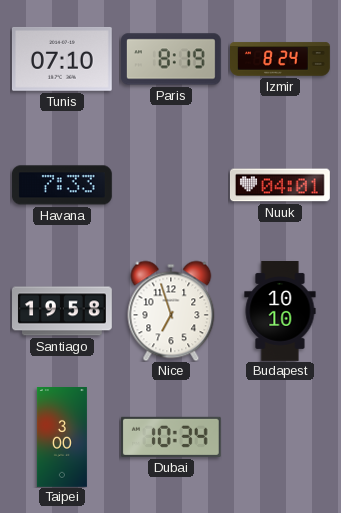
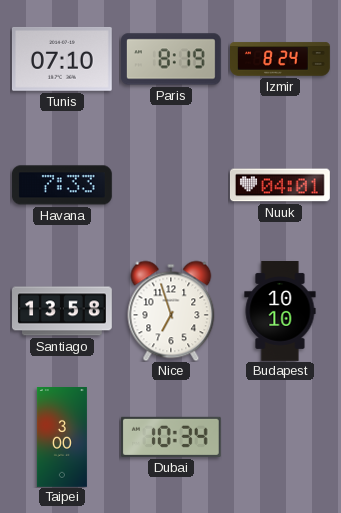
Santiago: 19:58 -> 13:58
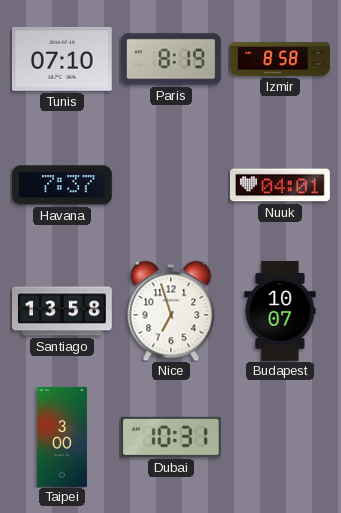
Izmir: 8:24 -> 8:58
Havana: 7:33 -> 7:37
Budapest: 10:10 -> 10:07
Dubai: 10:34 -> 10:31
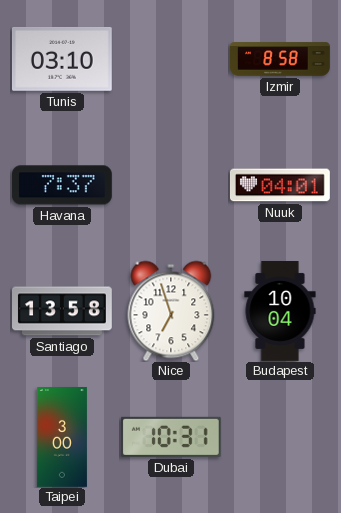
Tunis: 07:10 -> 03:10
Paris: 8:19 -> none
Budapest: 10:07 -> 10:04
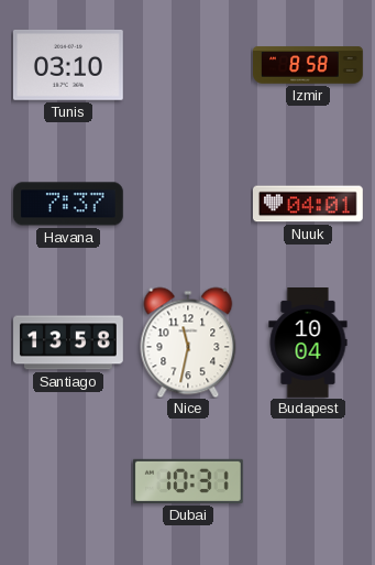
Nice: 6:57 -> 11:32
Taipei: 3:00 -> none
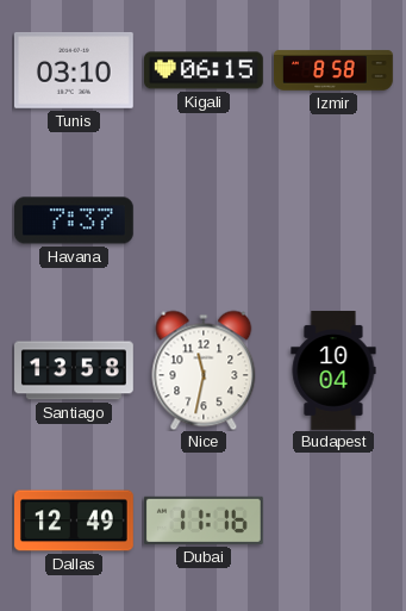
Kigali: none -> 06:15
Nuuk: 04:01 -> none
Dallas: none -> 12:49
Dubai: 10:31 -> 11:16
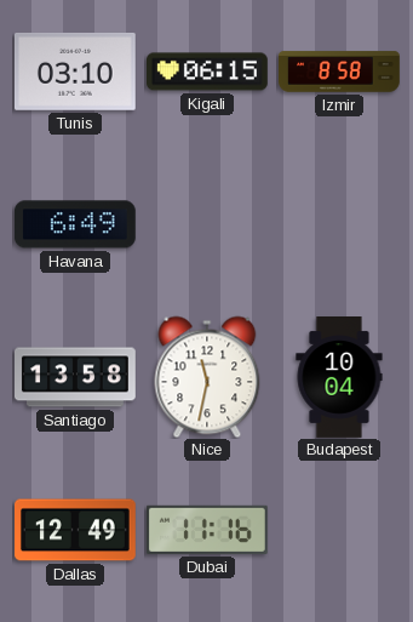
Havana: 7:37 -> 6:49
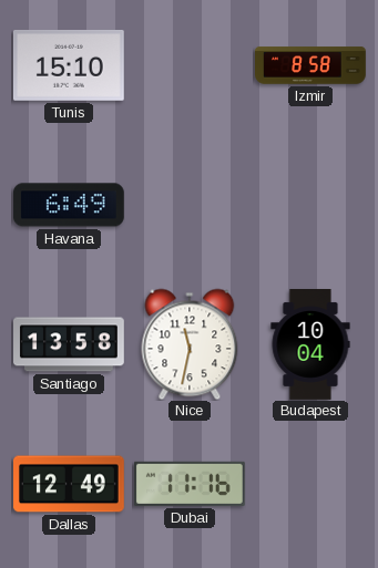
Tunis: 03:10 -> 15:10
Kigali: 06:15 -> none
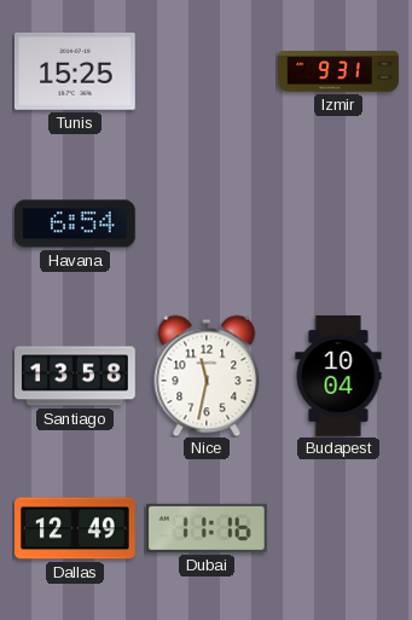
Tunis: 15:10 -> 15:25
Izmir: 8:58 -> 9:31
Havana: 6:49 -> 6:54
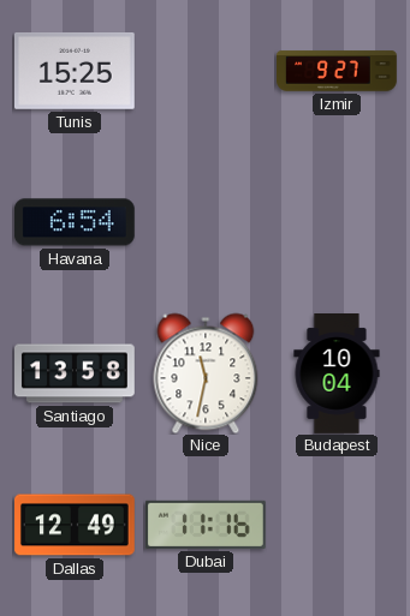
Izmir: 9:31 -> 9:27
